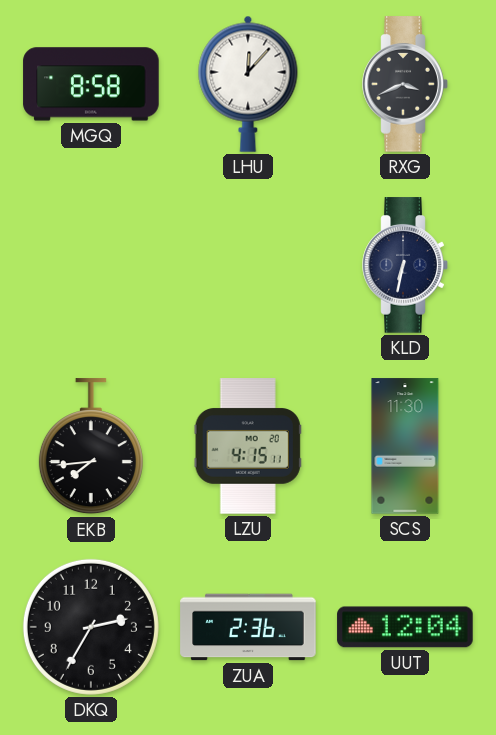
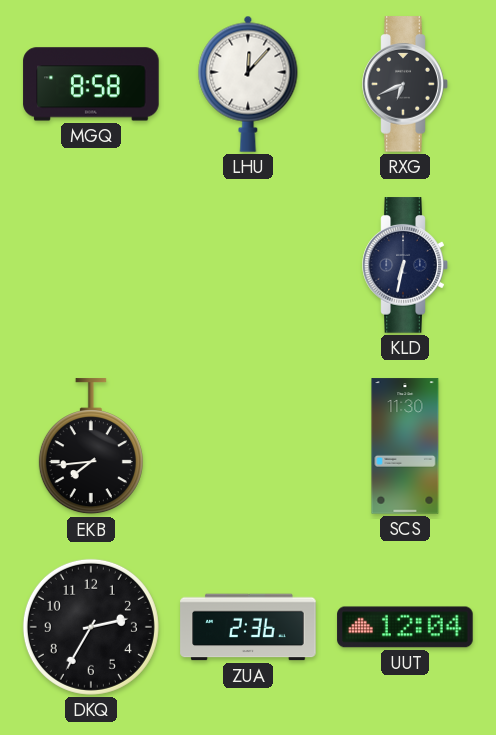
RXG: 3:41 -> 6:41
LZU: 4:15 -> none
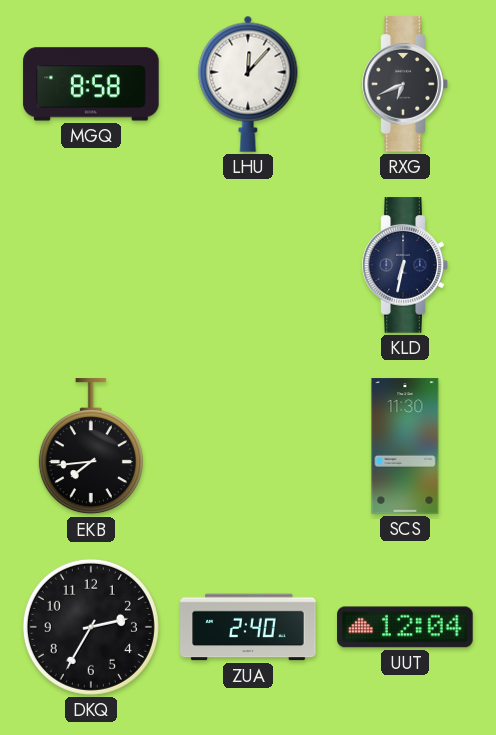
ZUA: 2:36 -> 2:40
